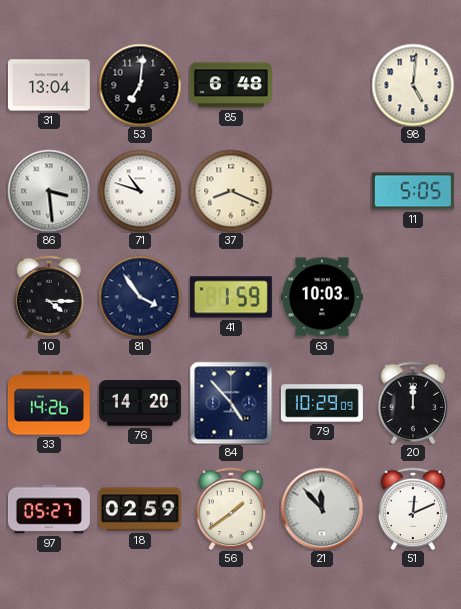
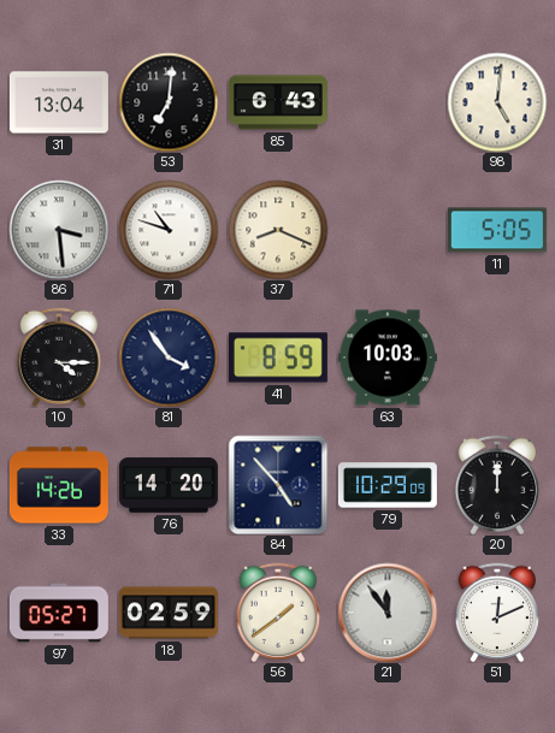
85: 6:48 -> 6:43
41: 1:59 -> 8:59
21: 11:53 -> 11:54
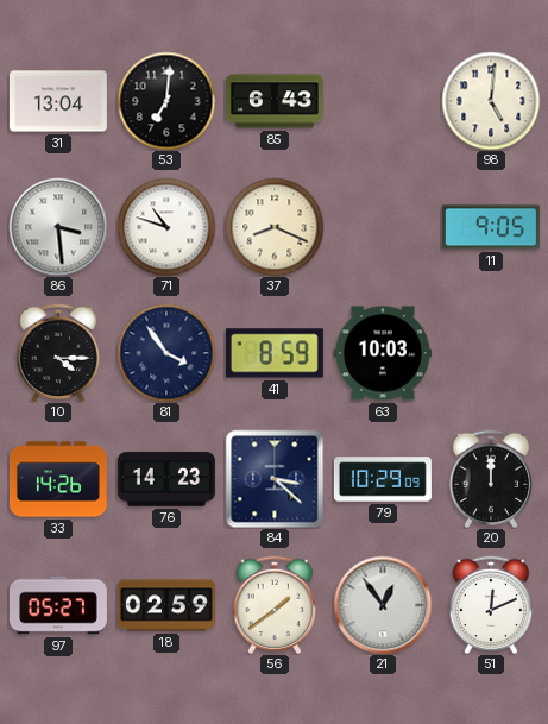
11: 5:05 -> 9:05
76: 14:20 -> 14:23
84: 4:53 -> 3:22
21: 11:54 -> 12:54
